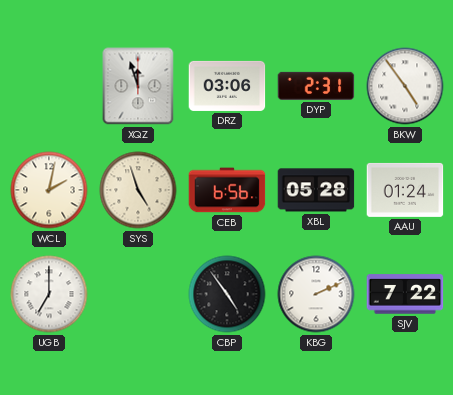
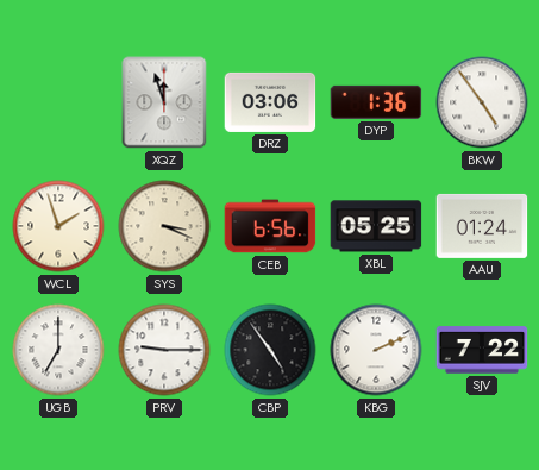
DYP: 2:31 -> 1:36
WCL: 2:02 -> 1:57
SYS: 4:57 -> 3:19
XBL: 05:28 -> 05:25
PRV: none -> 9:15
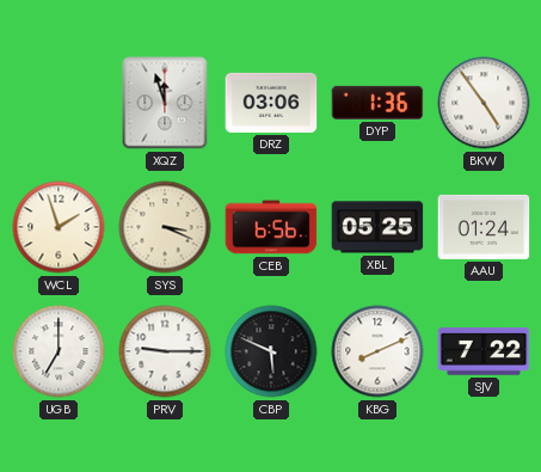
CBP: 4:54 -> 5:49
KBG: 2:11 -> 8:11
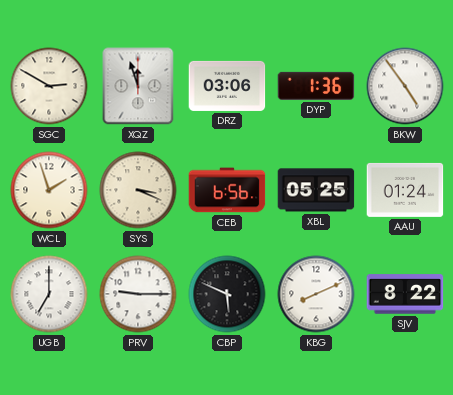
SGC: none -> 2:50
SJV: 7:22 -> 8:22
